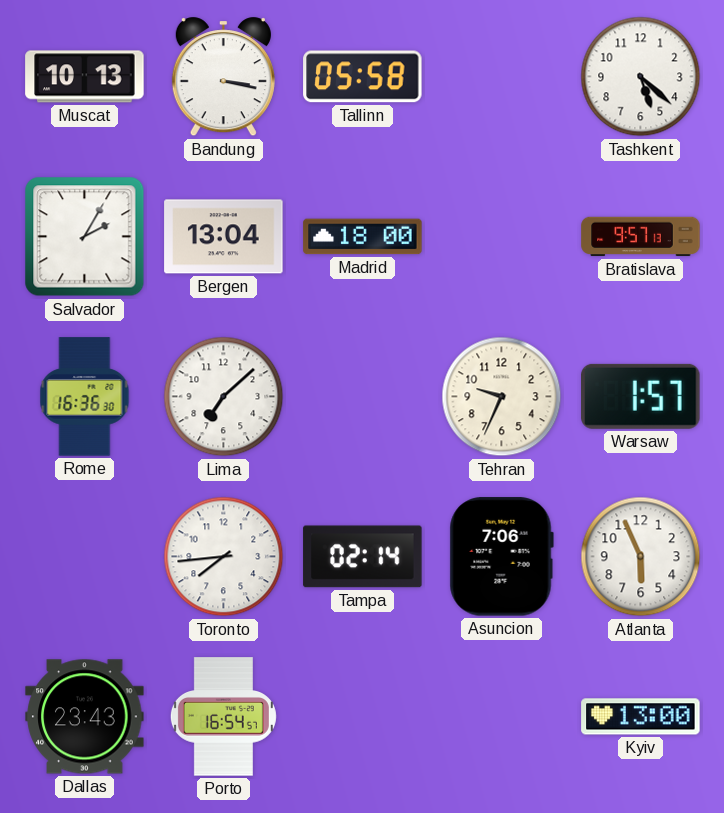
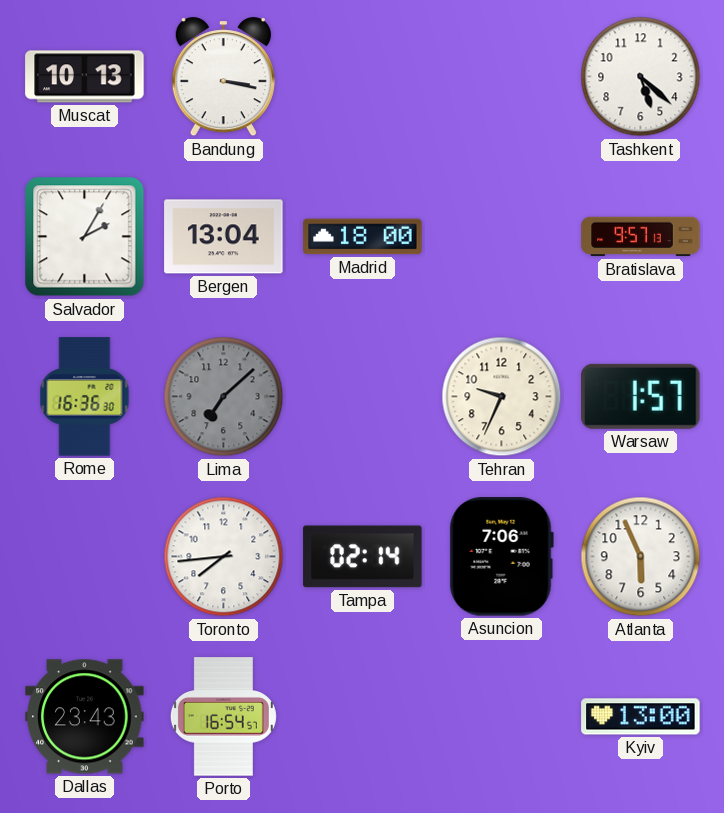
Tallinn: 05:58 -> none
Lima dial: white -> grey
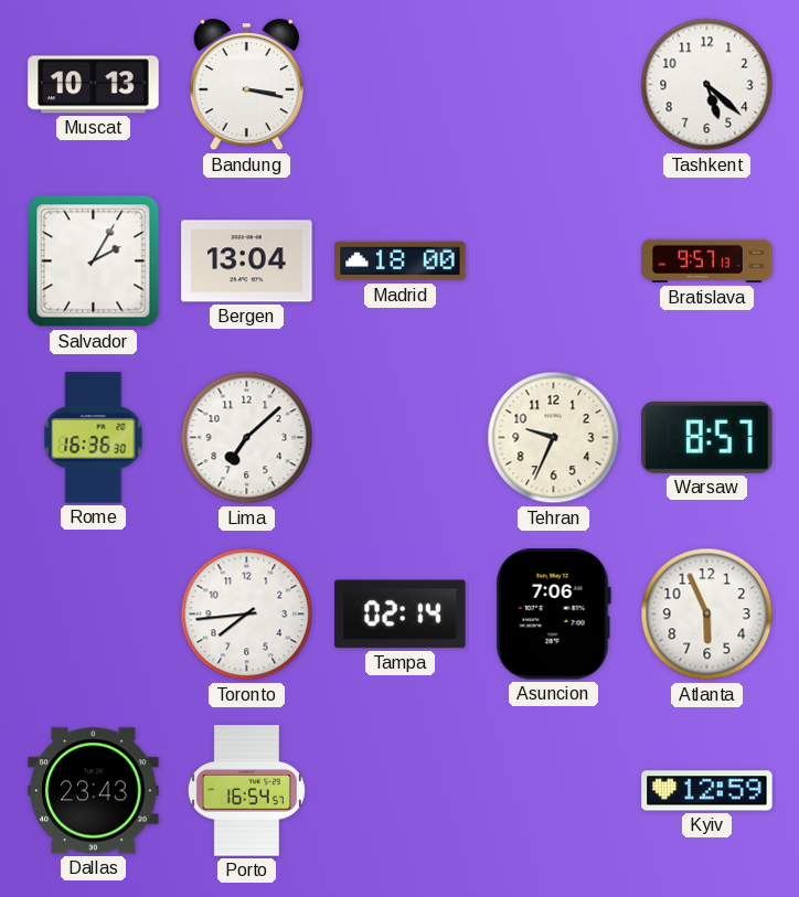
Lima dial: grey -> white
Warsaw: 1:57 -> 8:57
Kyiv: 13:00 -> 12:59
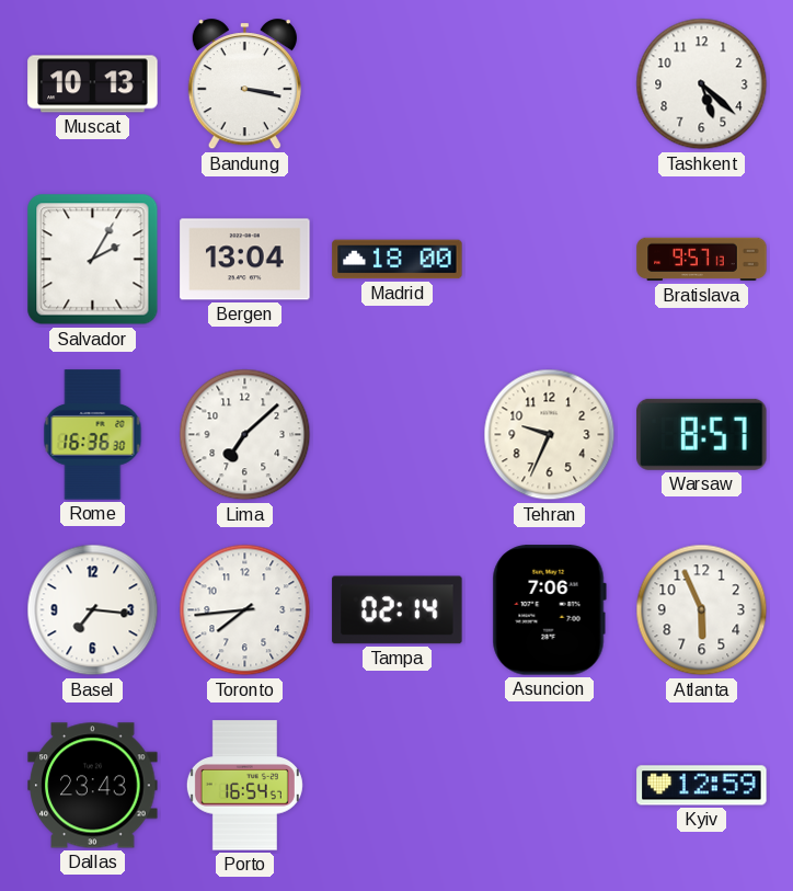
Basel: none -> 7:16
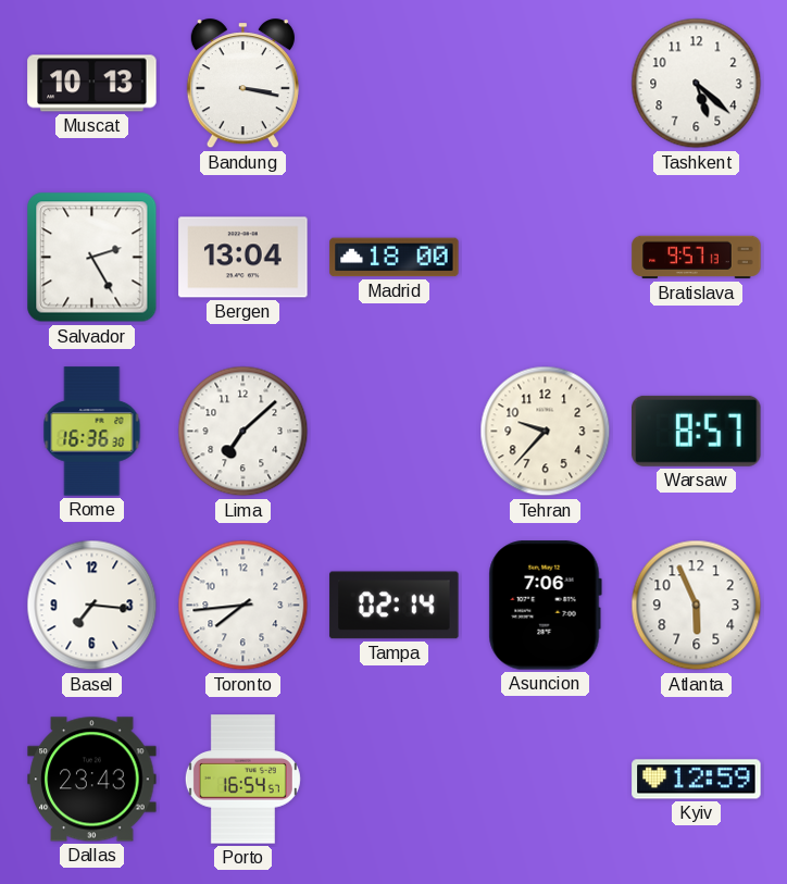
Salvador: 2:05 -> 2:25
Tehran: 9:34 -> 9:37
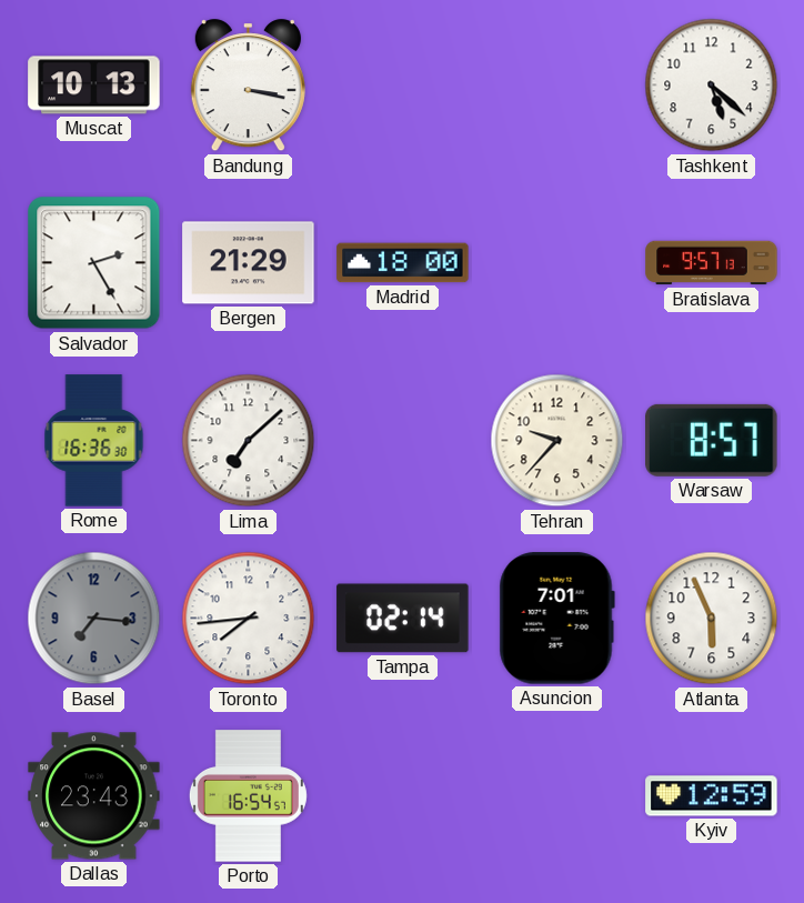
Bergen: 13:04 -> 21:29
Basel dial: white -> grey
Asuncion: 7:06 -> 7:01
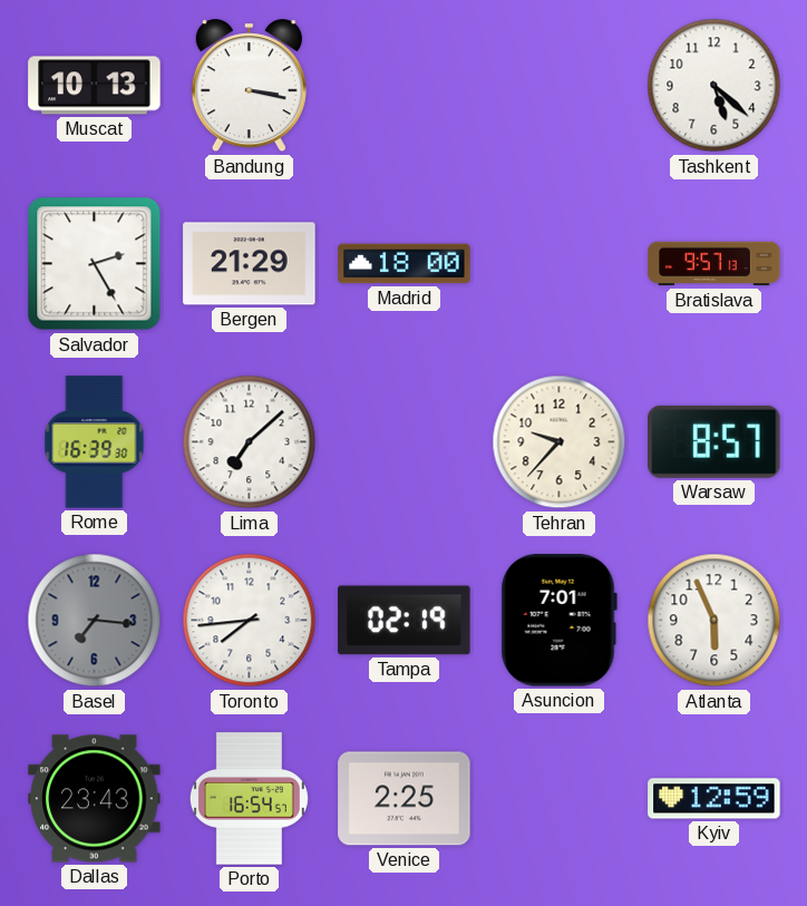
Rome: 16:36 -> 16:39
Tampa: 02:14 -> 02:19
Venice: none -> 2:25
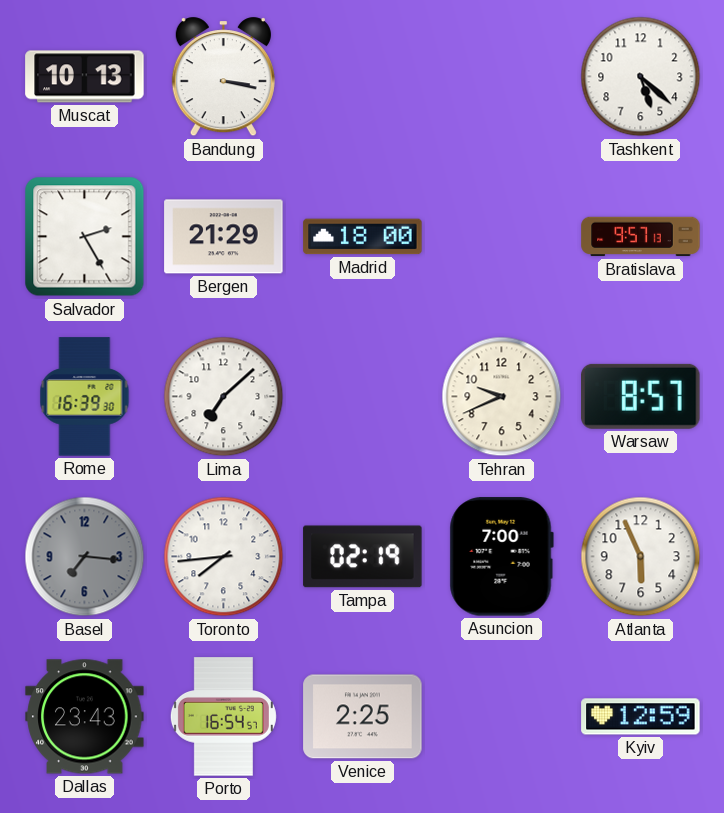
Tehran: 9:37 -> 9:41
Asuncion: 7:01 -> 7:00
